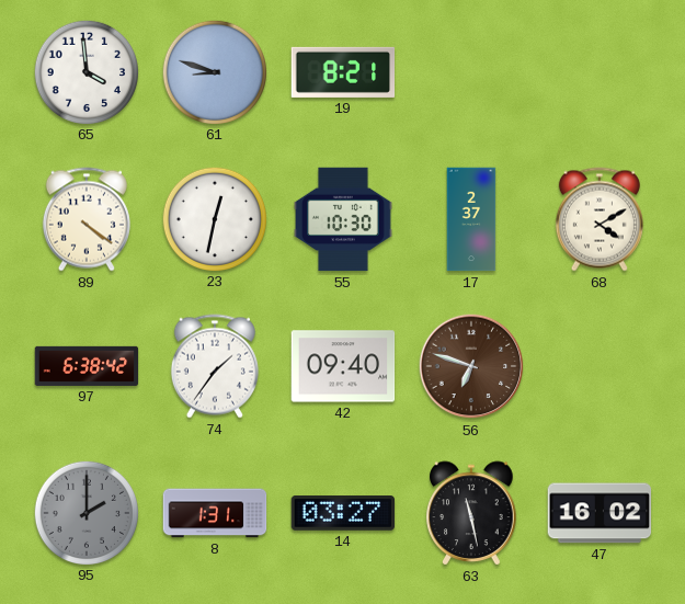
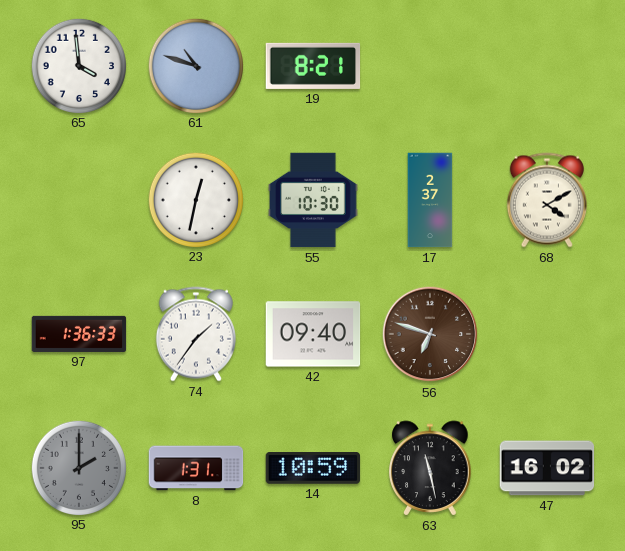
61: 8:48 -> 10:48
89: 4:21 -> none
97: 6:38 -> 1:36
14: 03:27 -> 10:59
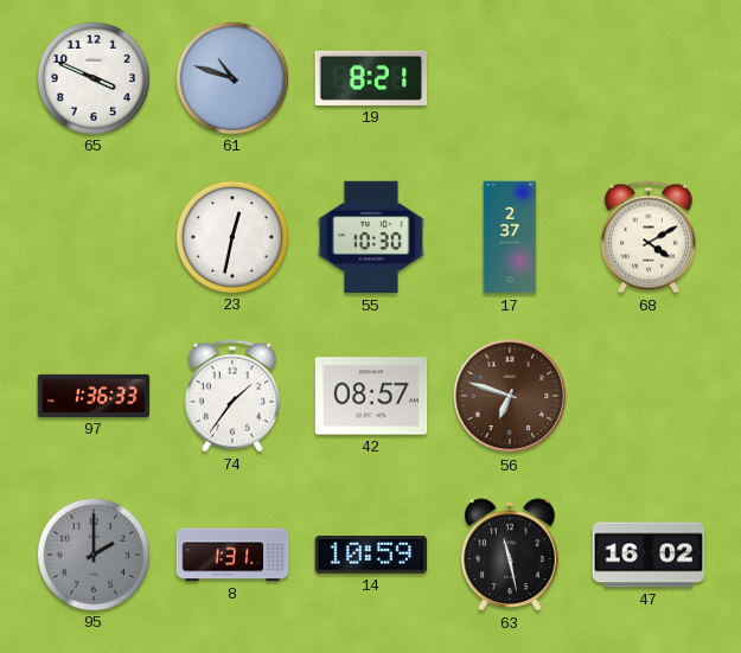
65: 3:59 -> 3:49
42: 09:40 -> 08:57
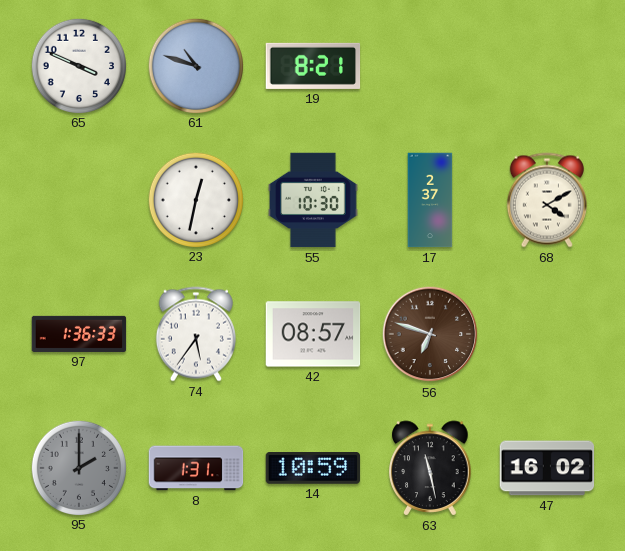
74: 1:36 -> 5:36
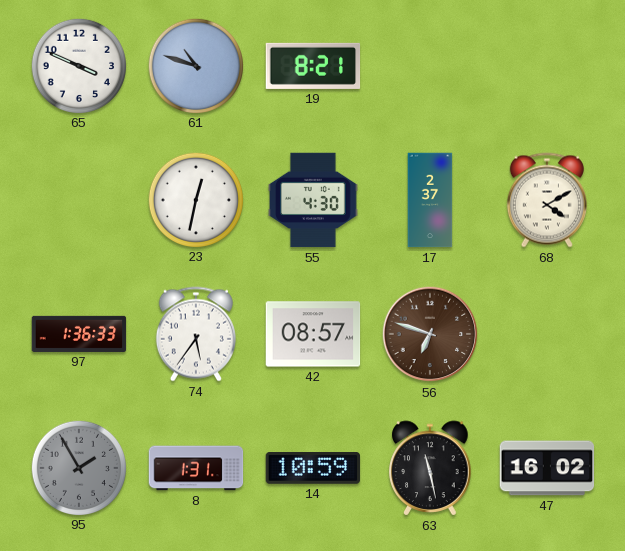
55: 10:30 -> 4:30
95: 2:00 -> 1:55
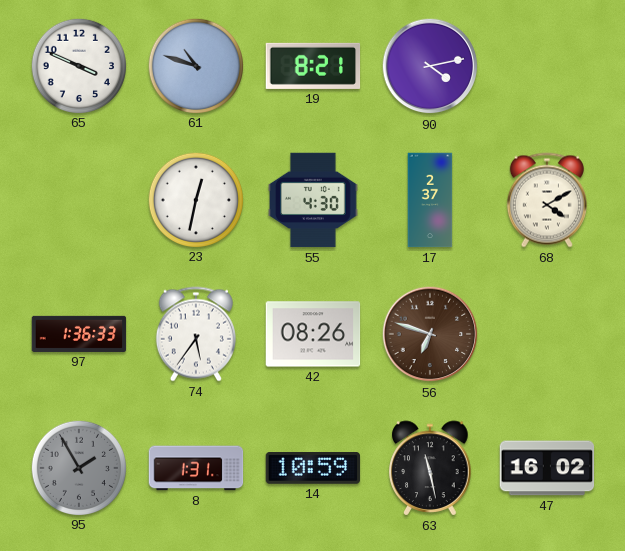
90: none -> 4:13
42: 08:57 -> 08:26
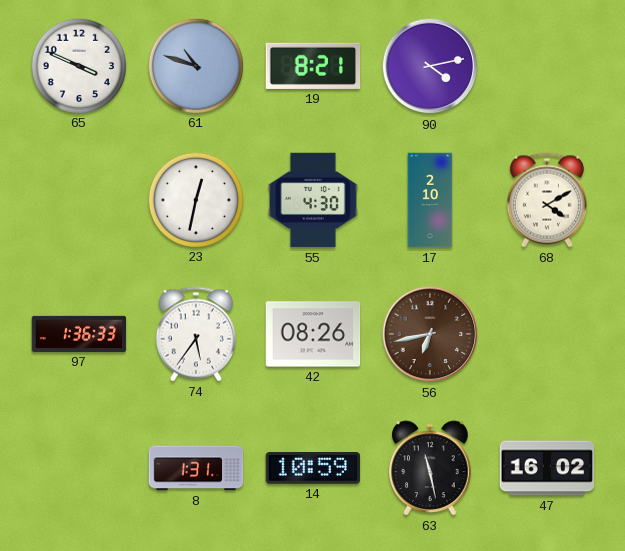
17: 2:37 -> 2:10
56: 6:48 -> 6:43
95: 1:55 -> none
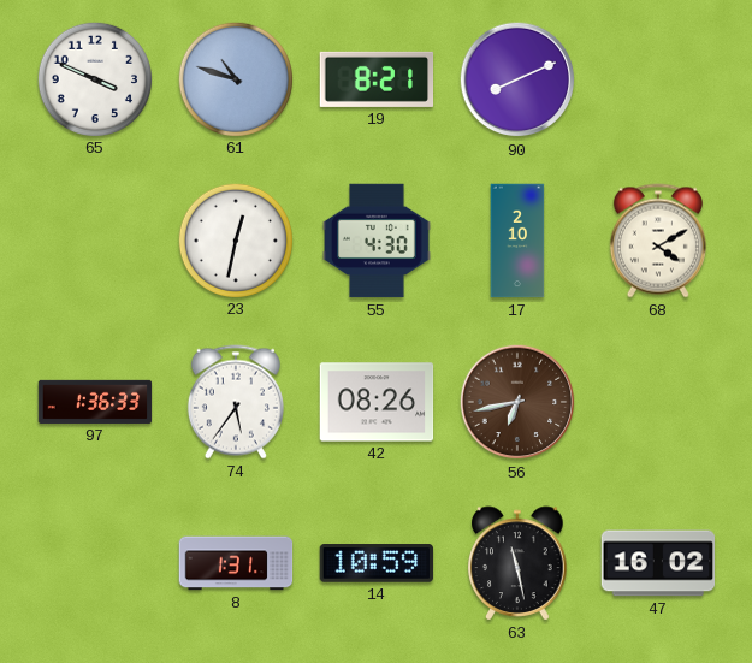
90: 4:13 -> 8:11
